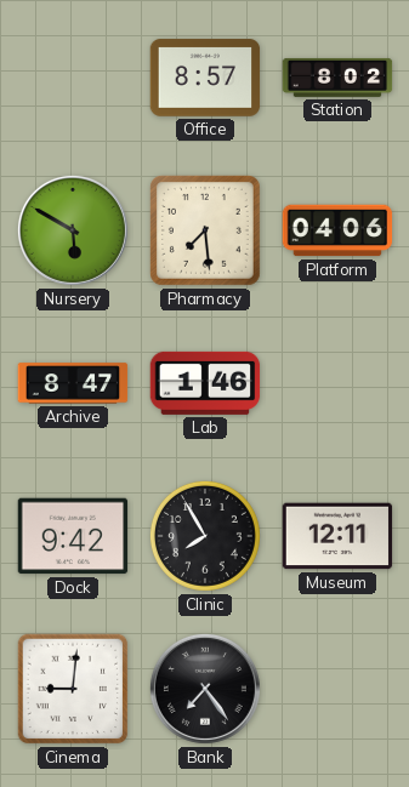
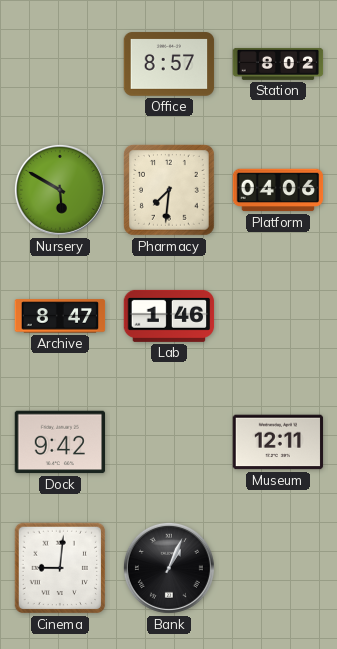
Pharmacy: 7:29 -> 7:31
Clinic: 7:55 -> none
Bank: 7:24 -> 1:04
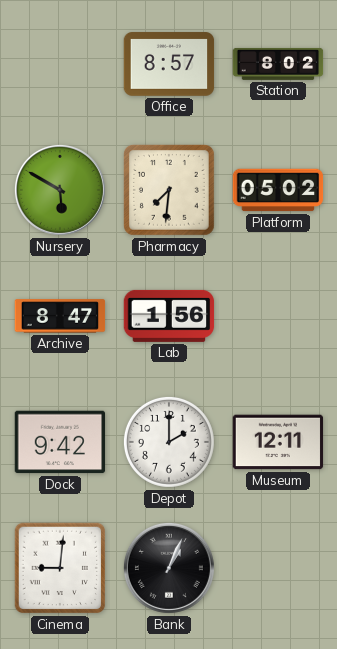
Platform: 04:06 -> 05:02
Lab: 1:46 -> 1:56
Depot: none -> 2:00
